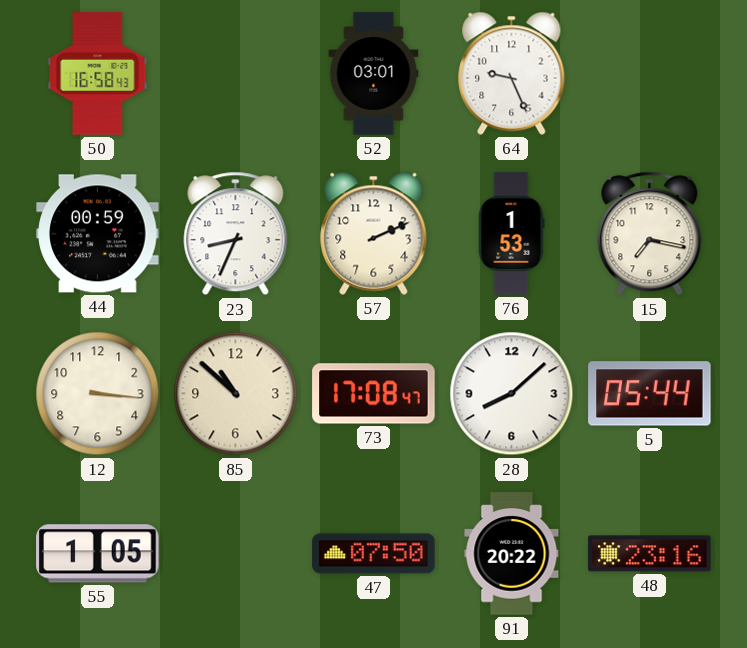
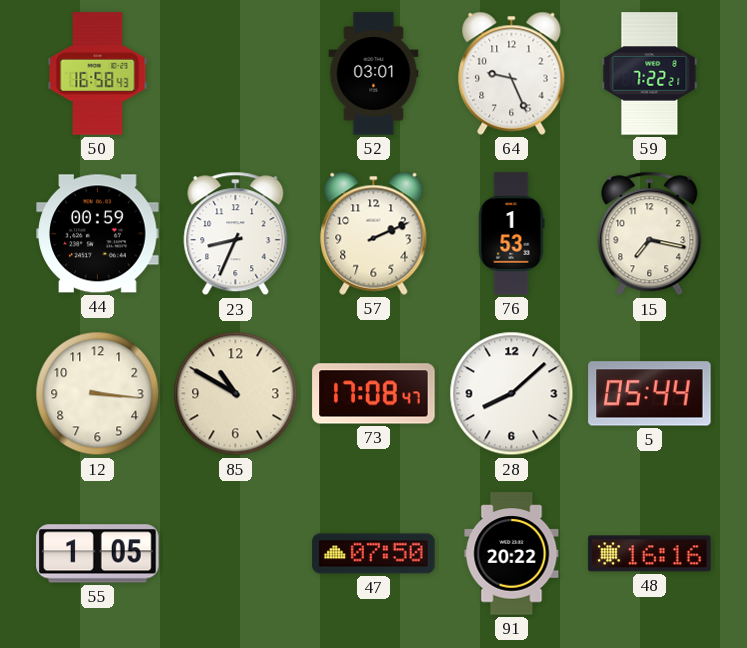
59: none -> 7:22
85: 10:52 -> 10:50
48: 23:16 -> 16:16
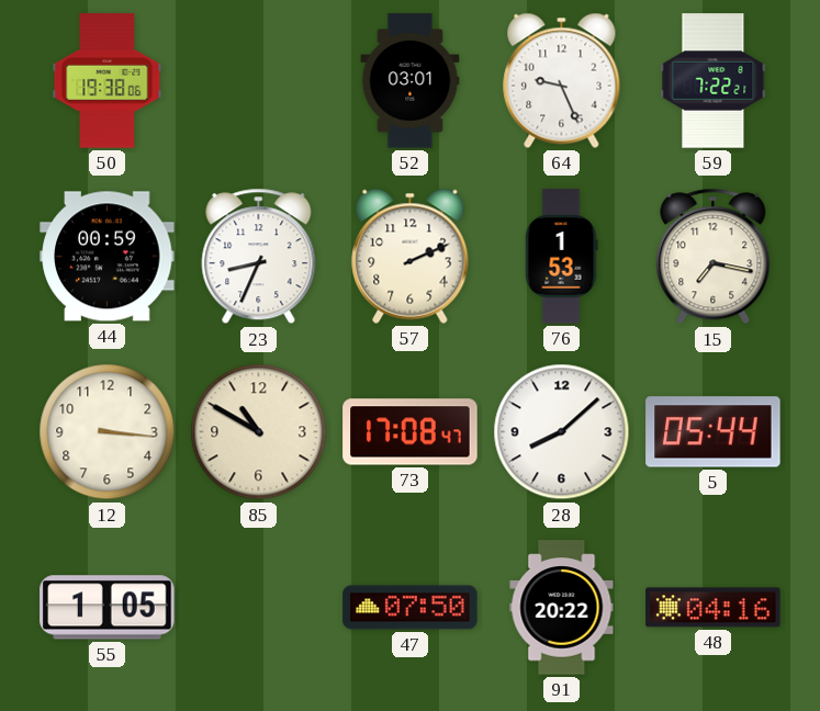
50: 16:58 -> 19:38
48: 16:16 -> 04:16
